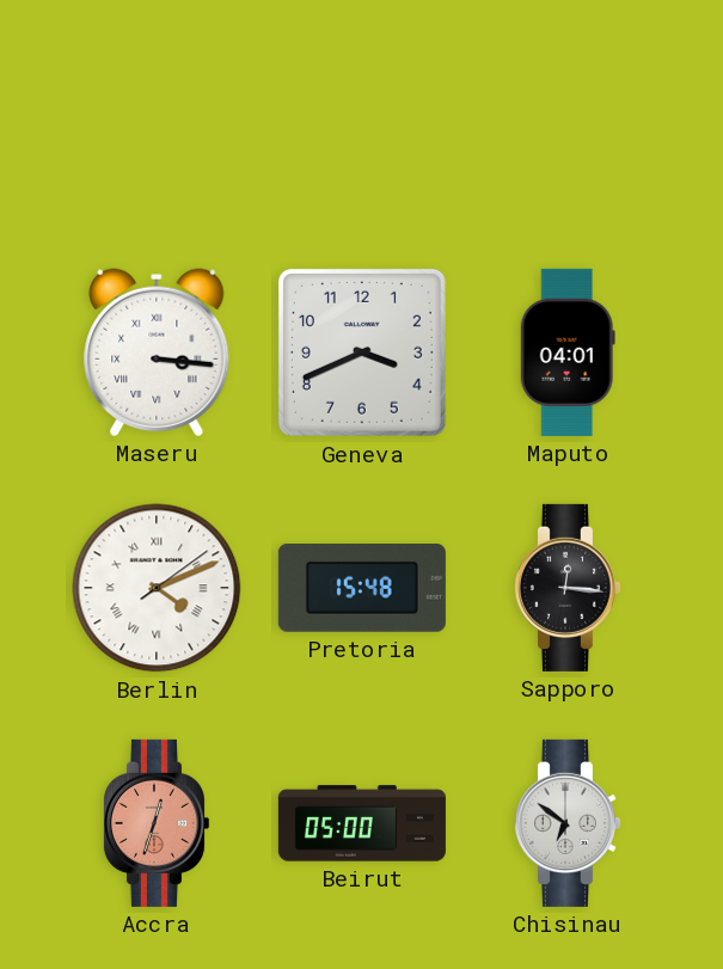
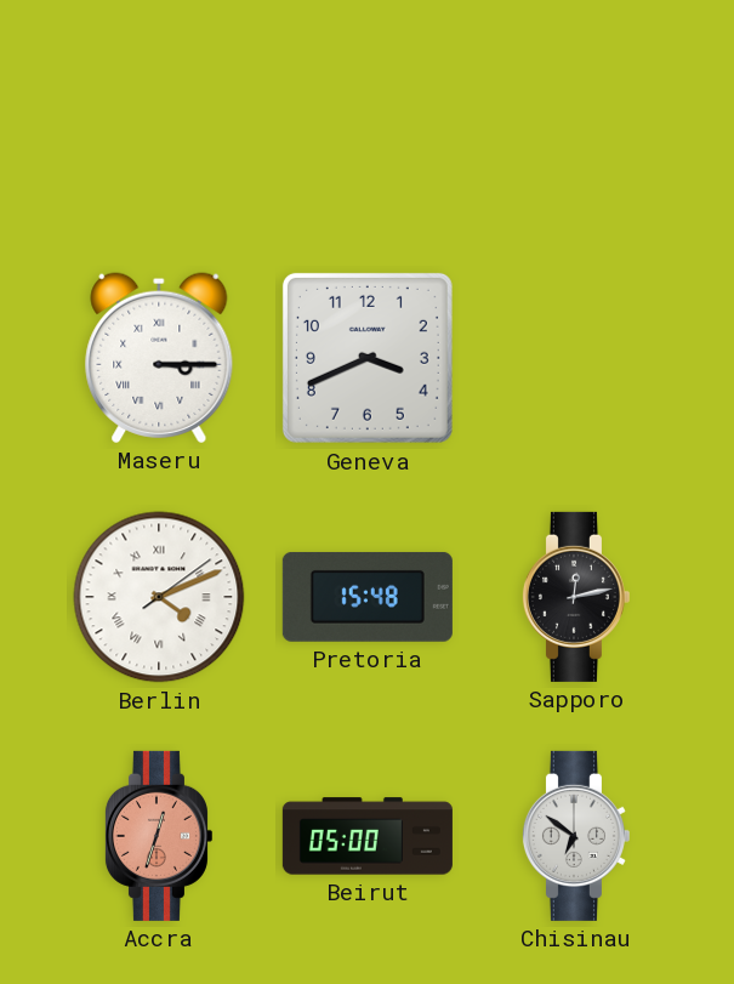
Maseru: 3:16 -> 3:15
Maputo: 04:01 -> none
Sapporo: 12:16 -> 12:13
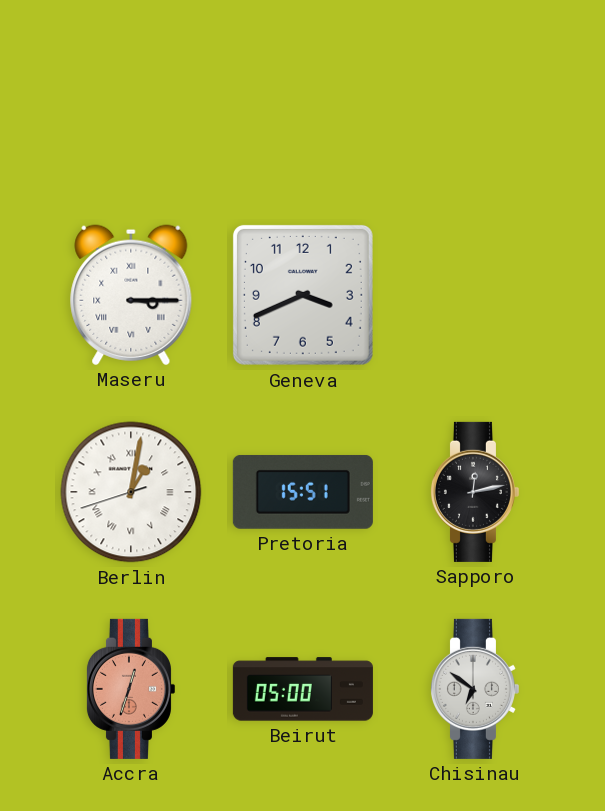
Berlin: 4:11 -> 1:01
Pretoria: 15:48 -> 15:51
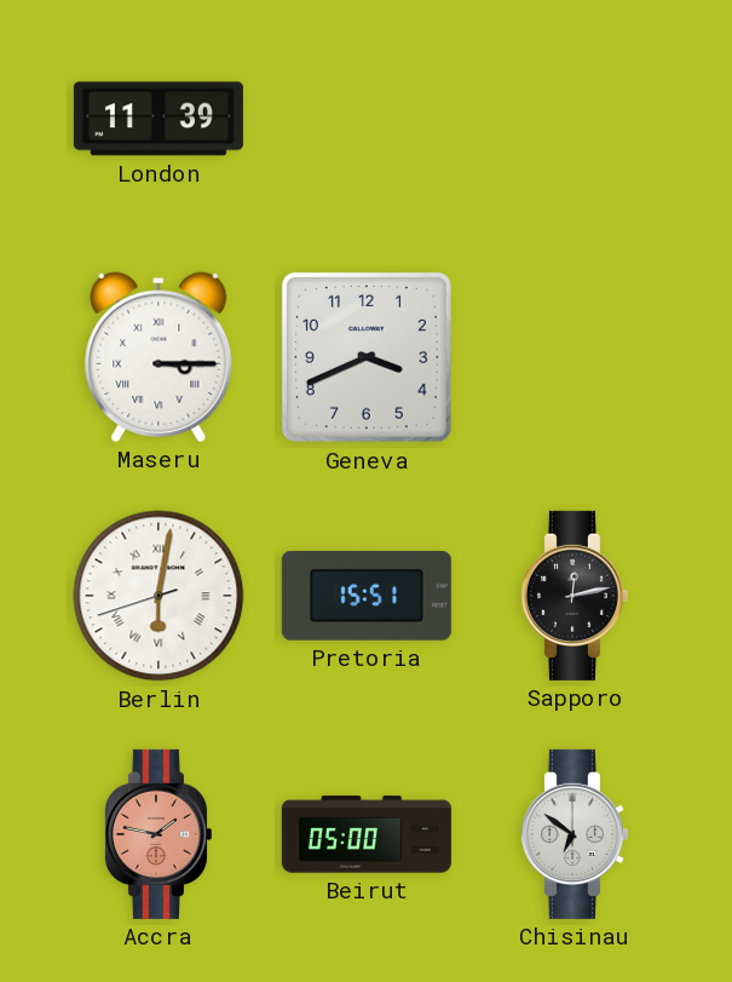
London: none -> 11:39
Berlin: 1:01 -> 6:01
Accra: 12:33 -> 1:47
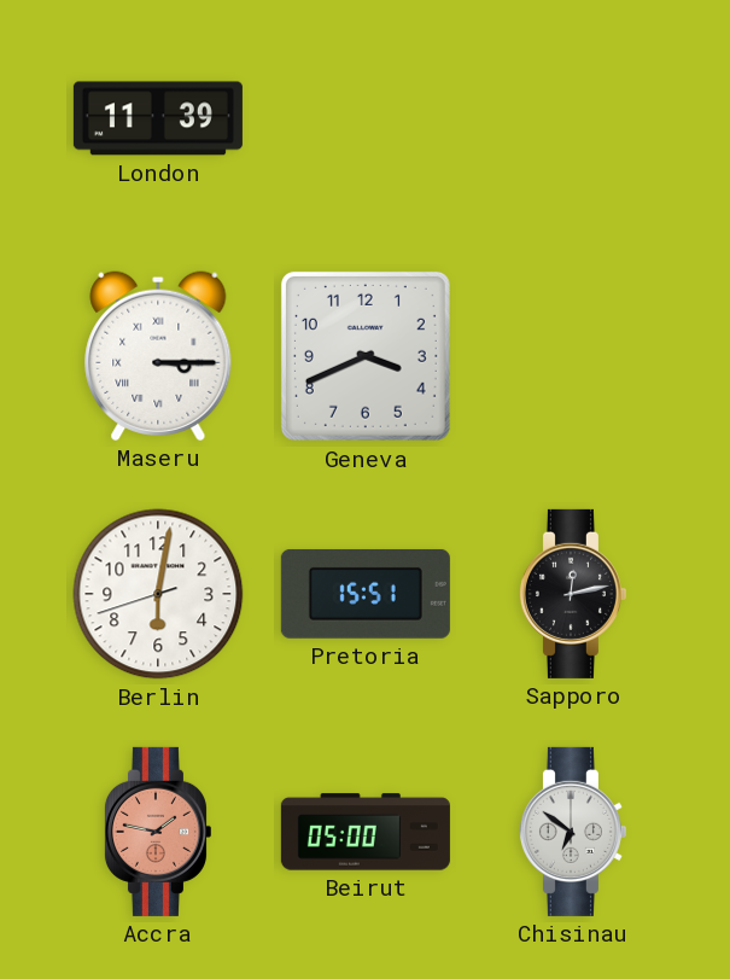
Berlin numerals: Roman -> Arabic
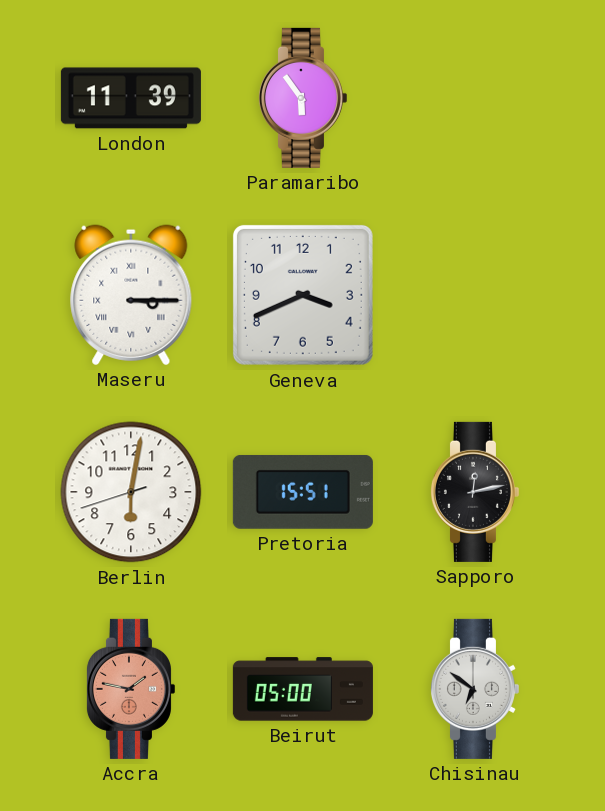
Paramaribo: none -> 5:54
